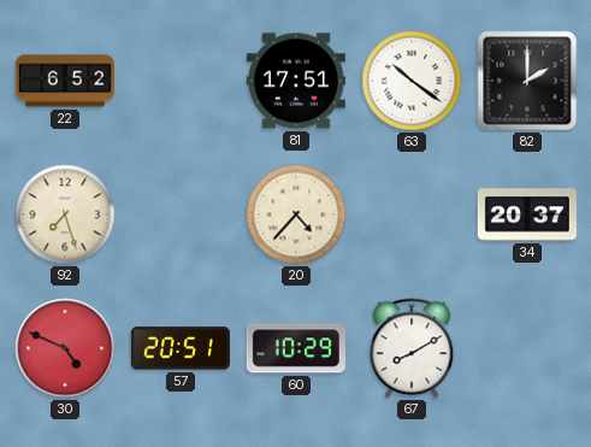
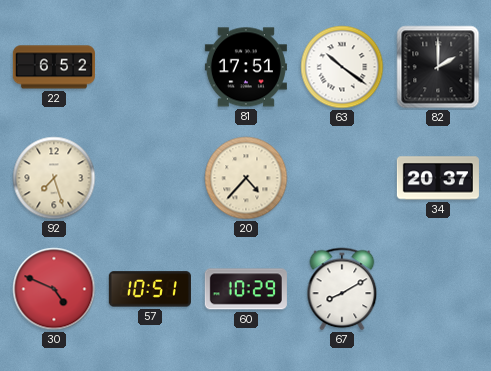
57: 20:51 -> 10:51
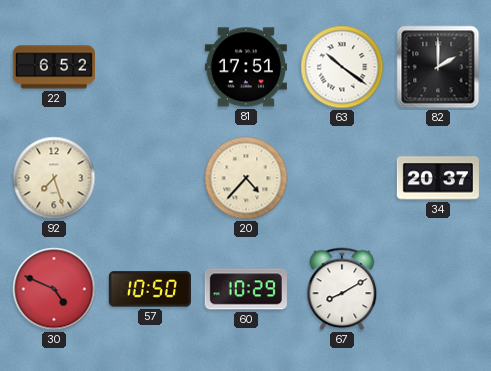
57: 10:51 -> 10:50
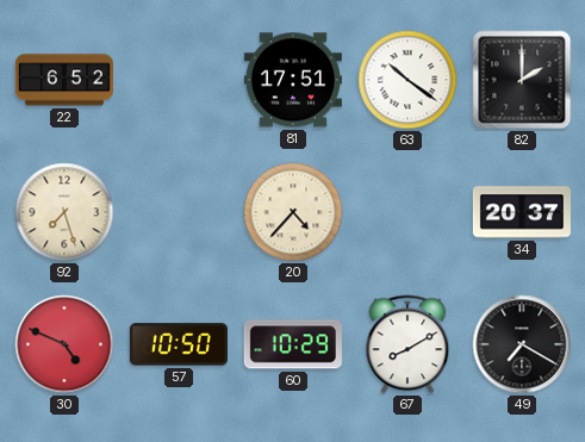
49: none -> 7:20
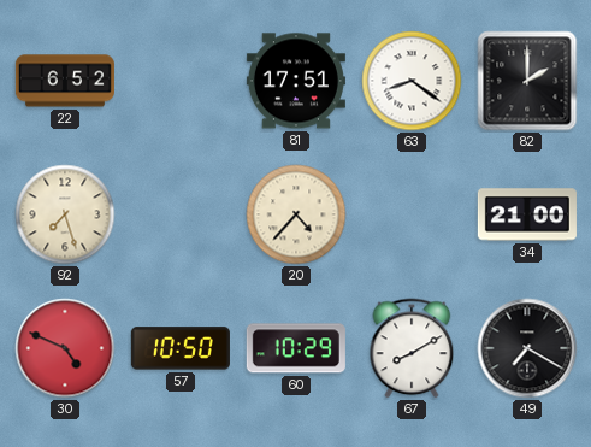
63: 10:21 -> 8:21
34: 20:37 -> 21:00
